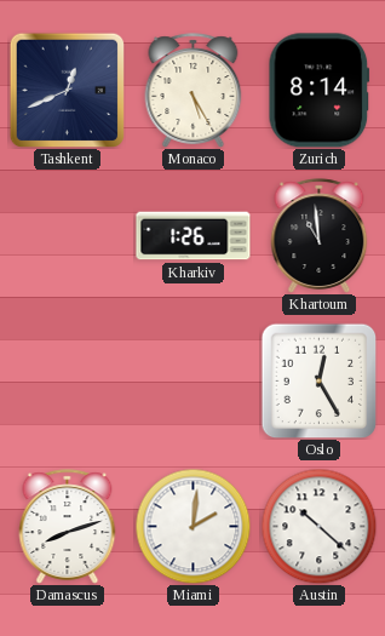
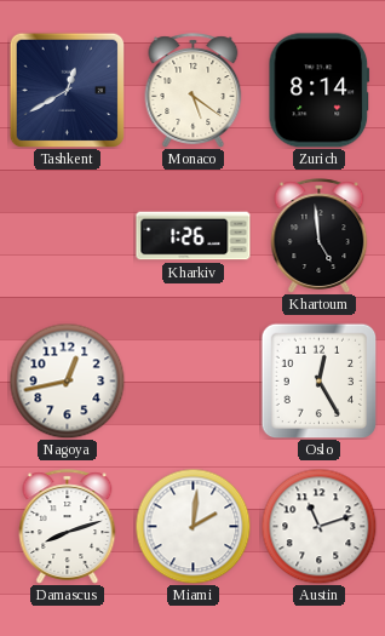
Tashkent: 12:41 -> 12:40
Monaco: 5:25 -> 5:21
Khartoum: 10:59 -> 4:59
Nagoya: none -> 12:43
Austin: 10:22 -> 11:12
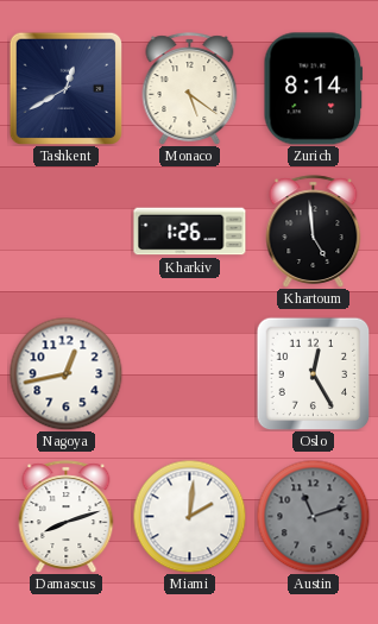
Austin dial: white -> grey
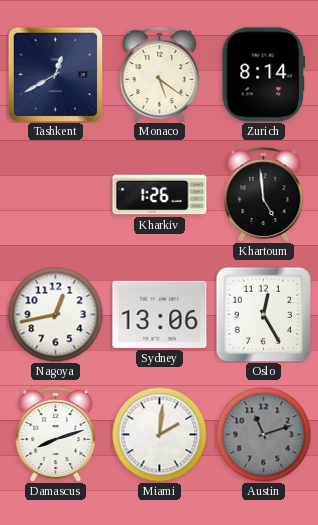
Sydney: none -> 13:06
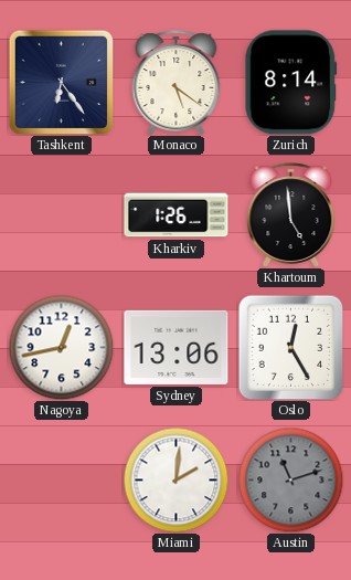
Tashkent: 12:40 -> 6:24
Damascus: 8:12 -> none
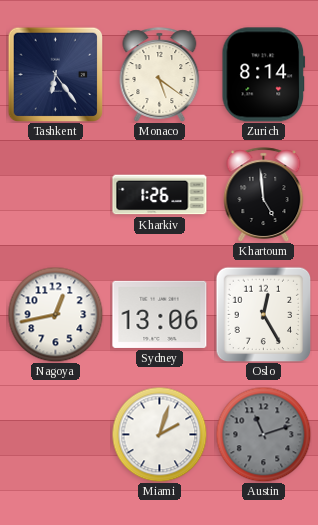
Miami: 2:01 -> 2:03
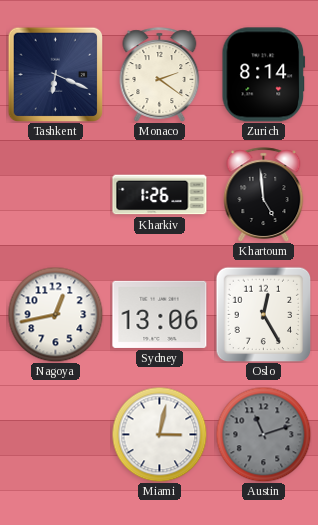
Tashkent: 6:24 -> 6:19
Monaco: 5:21 -> 2:21
Miami: 2:03 -> 3:02
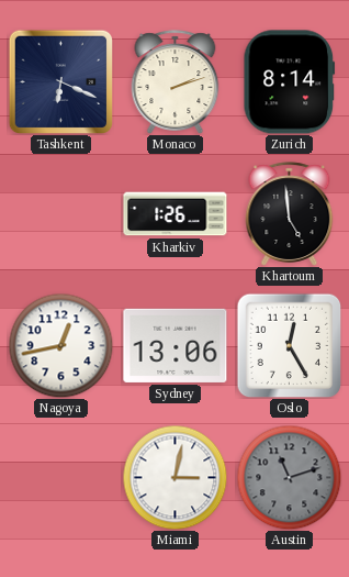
Monaco: 2:21 -> 2:12
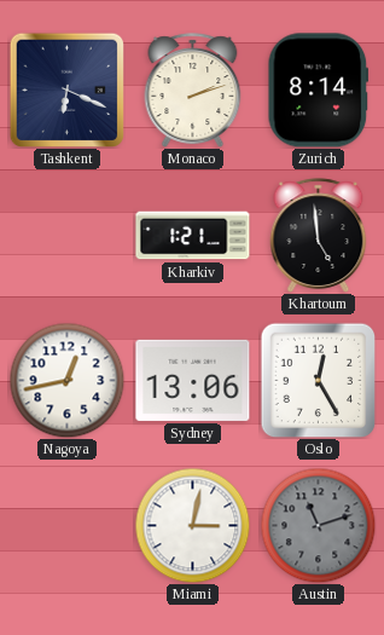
Kharkiv: 1:26 -> 1:21
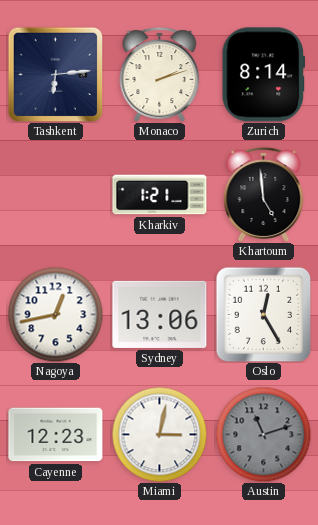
Tashkent: 6:19 -> 6:14
Cayenne: none -> 12:23
